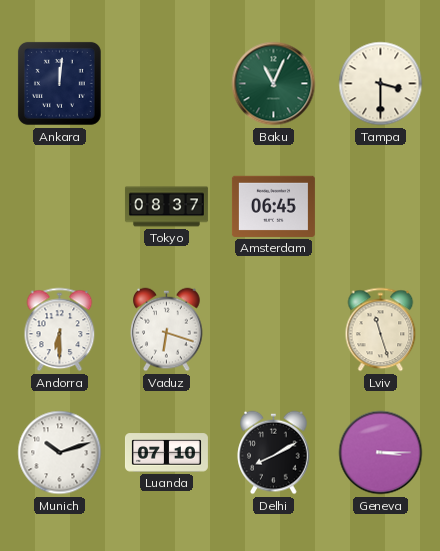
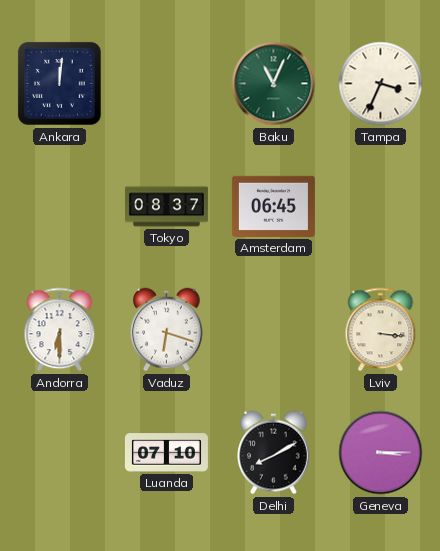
Tampa: 3:30 -> 3:34
Lviv: 11:27 -> 3:16
Munich: 10:12 -> none
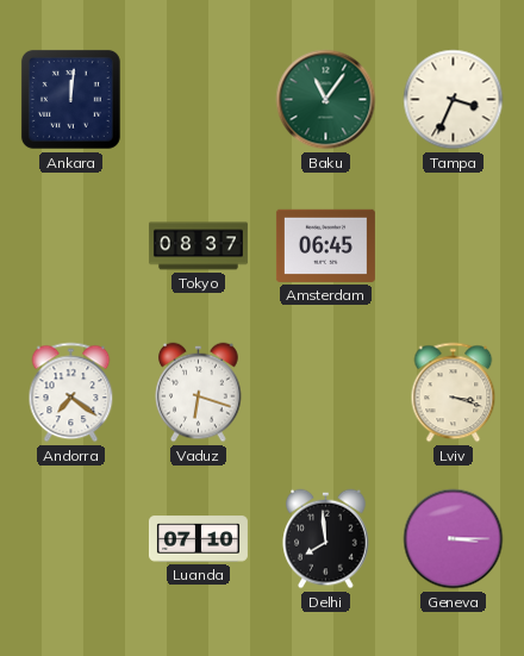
Baku: 11:04 -> 11:06
Andorra: 6:30 -> 7:21
Lviv: 3:16 -> 3:18
Delhi: 8:10 -> 7:59
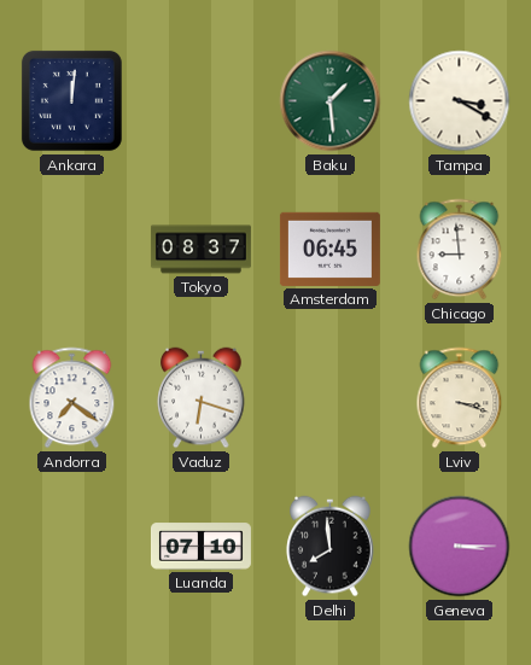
Baku: 11:06 -> 1:29
Tampa: 3:34 -> 3:20
Chicago: none -> 8:59
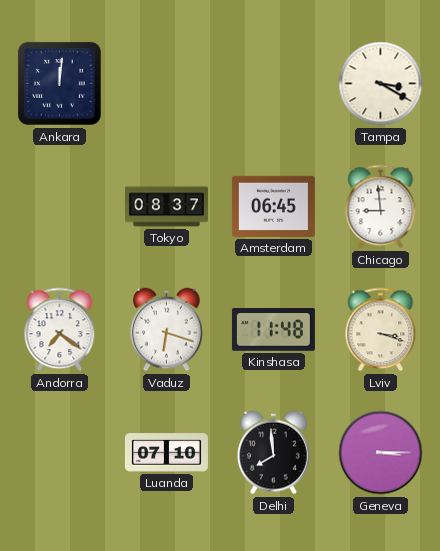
Baku: 1:29 -> none
Kinshasa: none -> 11:48
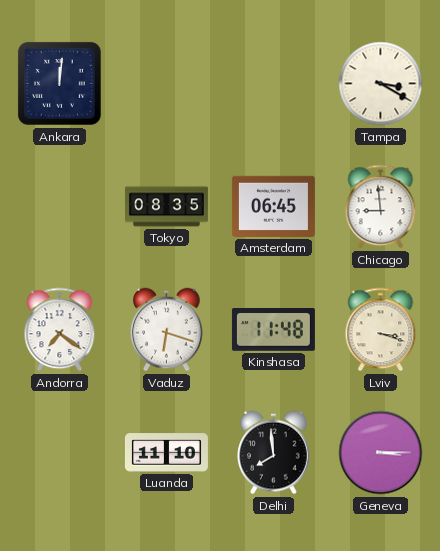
Tokyo: 08:37 -> 08:35
Luanda: 07:10 -> 11:10
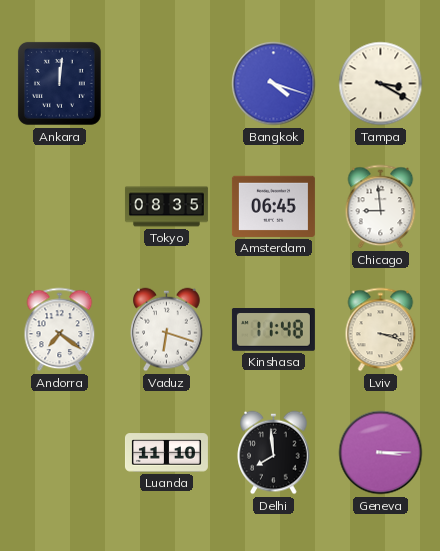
Bangkok: none -> 4:18
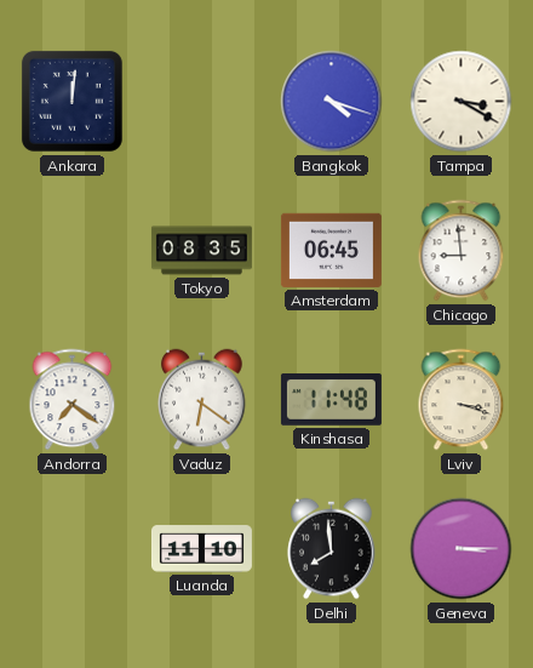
Vaduz: 6:18 -> 6:21
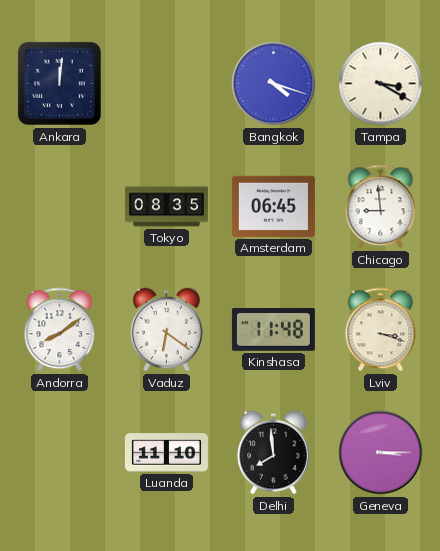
Andorra: 7:21 -> 8:09
